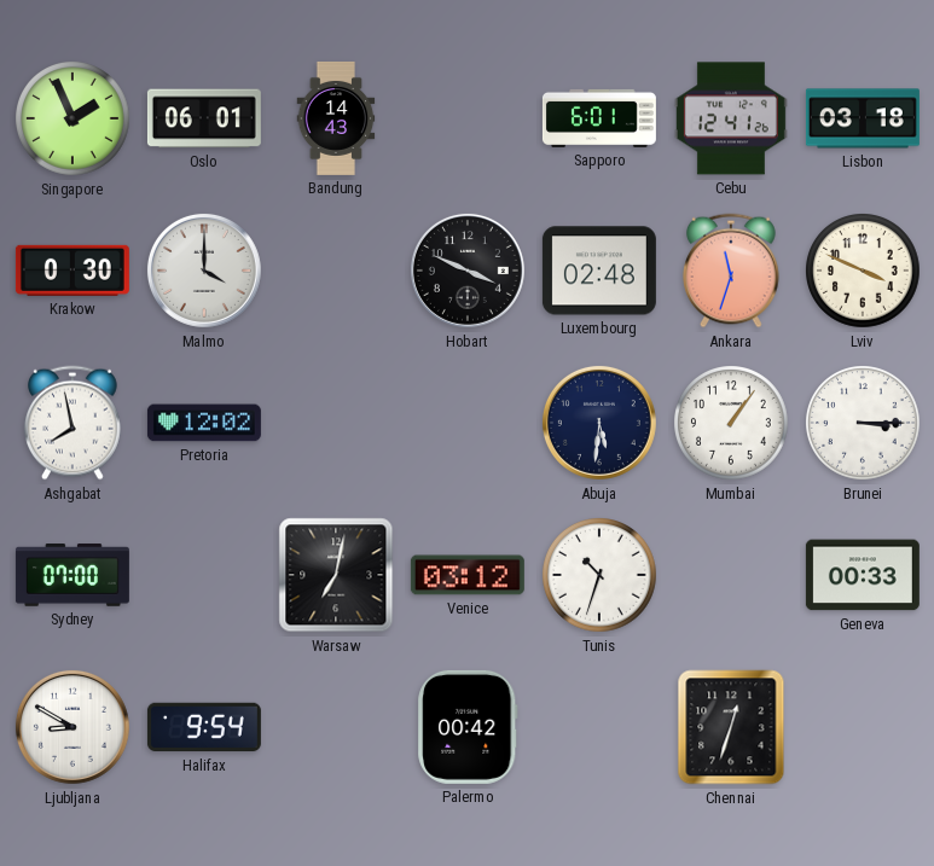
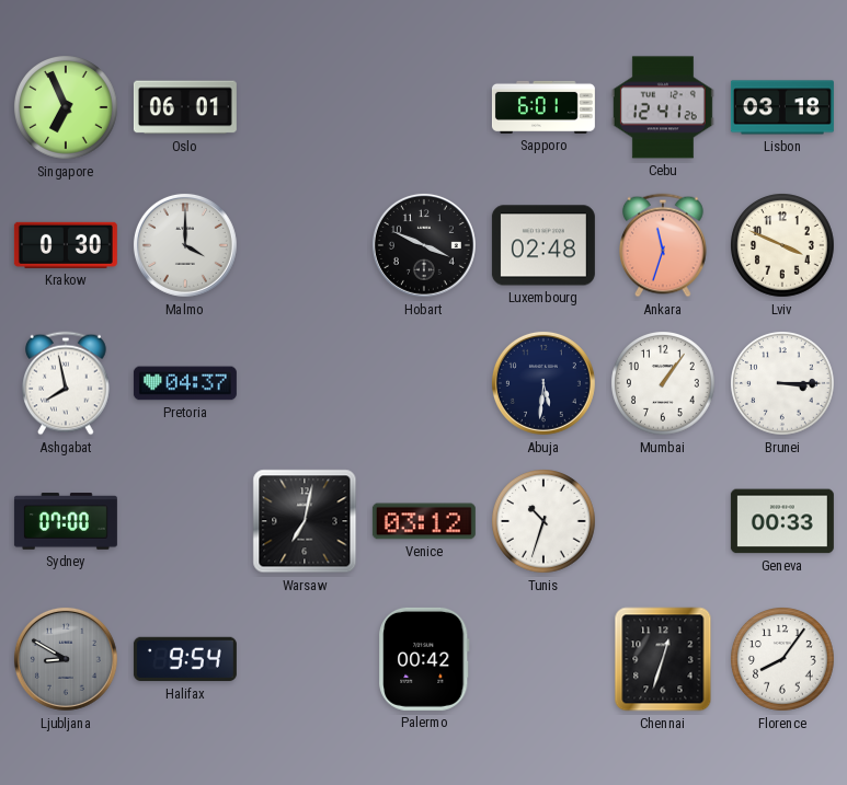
Singapore: 1:56 -> 6:56
Bandung: 14:43 -> none
Pretoria: 12:02 -> 04:37
Ljubljana dial: white -> grey
Florence: none -> 8:06
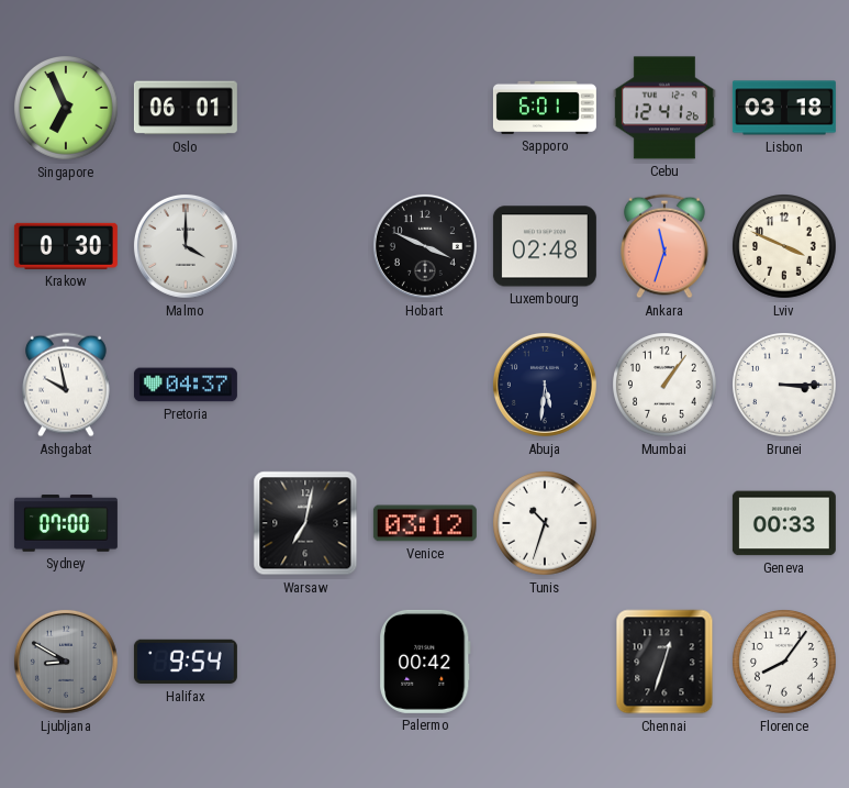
Ashgabat: 7:58 -> 9:58
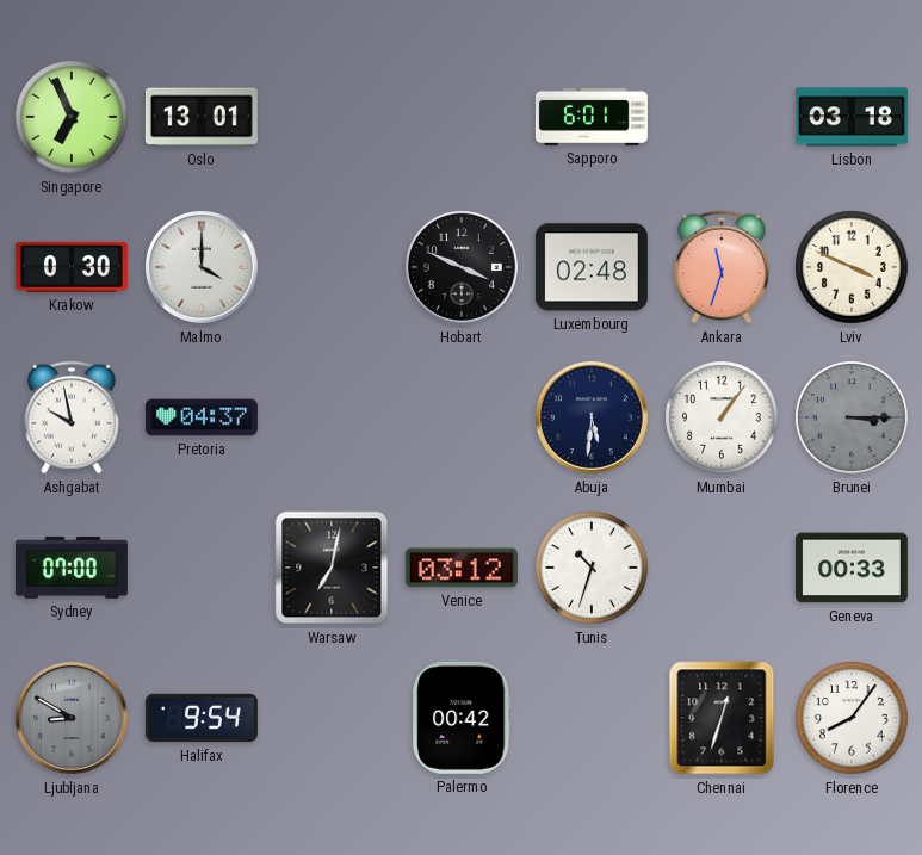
Oslo: 06:01 -> 13:01
Cebu: 12:41 -> none
Brunei dial: white -> grey
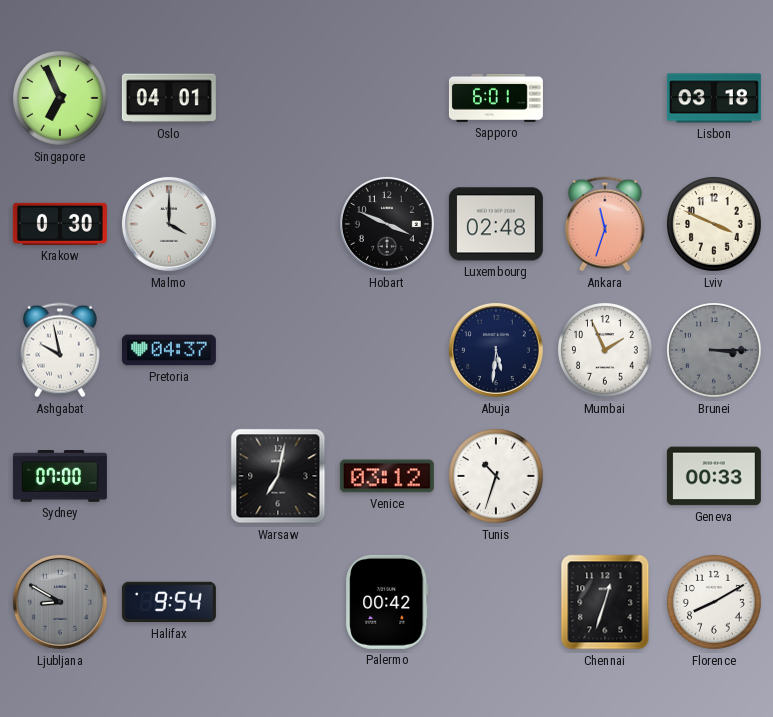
Oslo: 13:01 -> 04:01
Mumbai: 1:06 -> 1:56
Florence: 8:06 -> 8:10
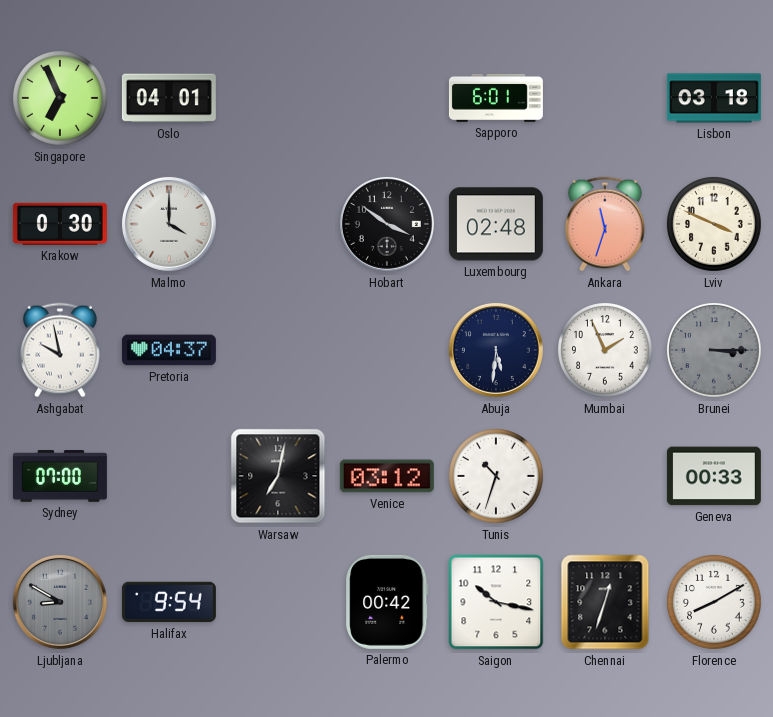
Hobart: 3:49 -> 3:51
Saigon: none -> 10:17
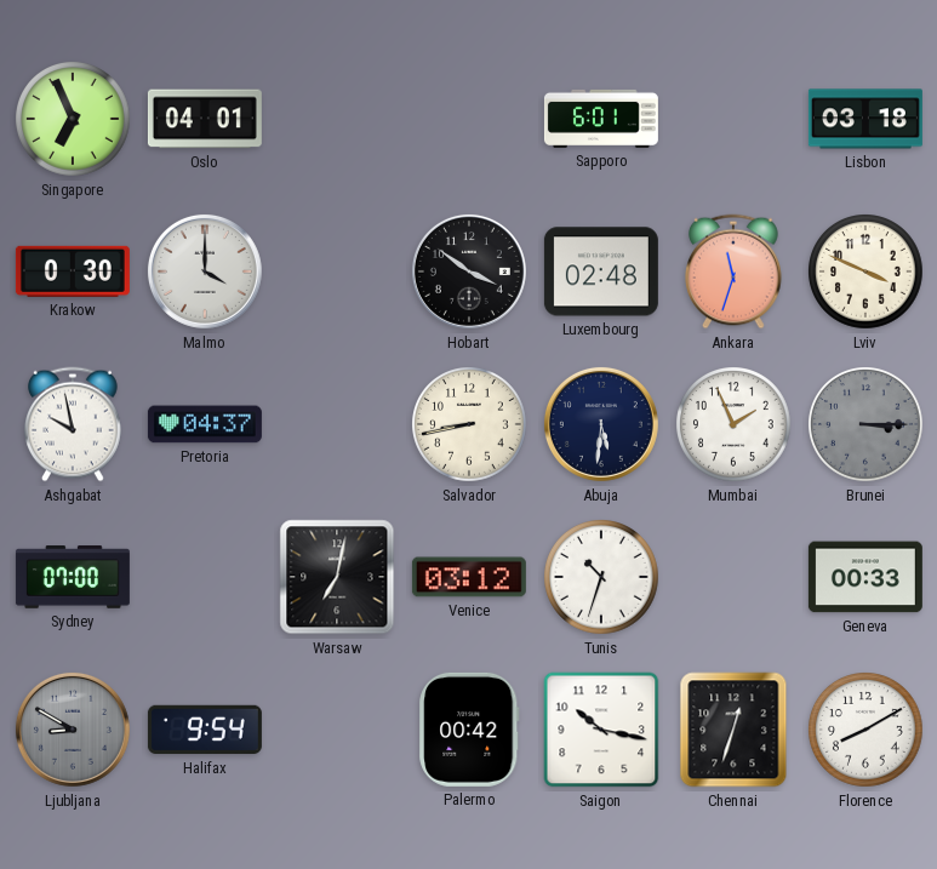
Salvador: none -> 8:43
